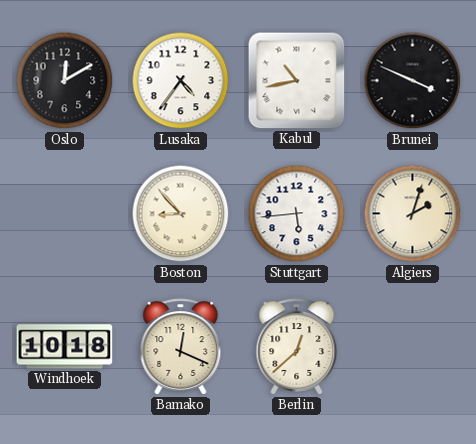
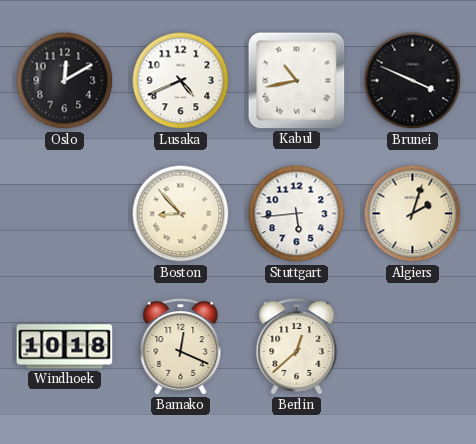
Lusaka: 4:36 -> 4:41
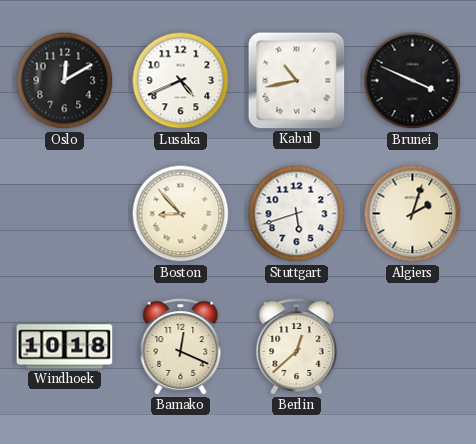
Stuttgart: 5:44 -> 5:42
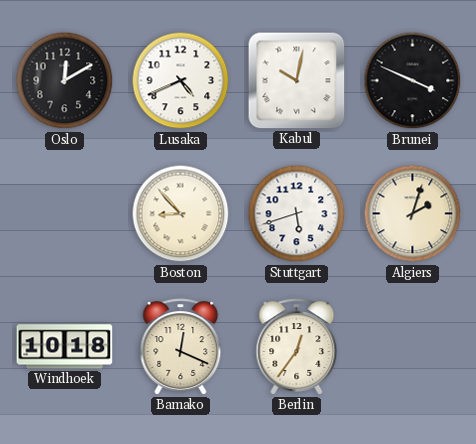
Kabul: 10:43 -> 10:02
Berlin: 12:38 -> 12:36
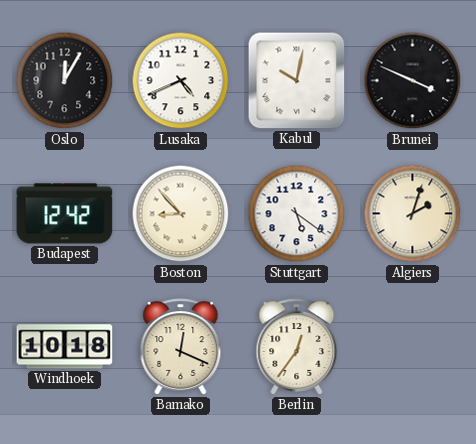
Oslo: 12:10 -> 12:05
Budapest: none -> 12:42
Stuttgart: 5:42 -> 5:21
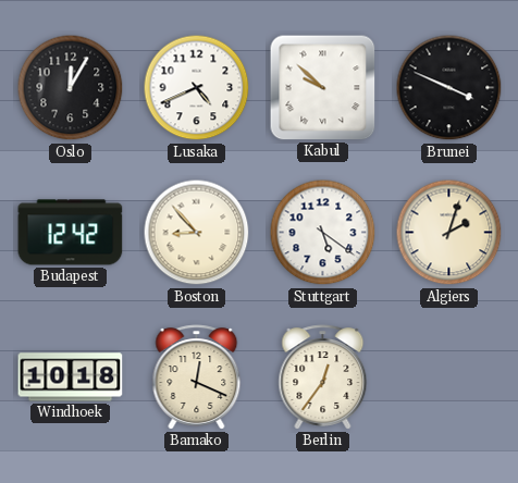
Kabul: 10:02 -> 9:52
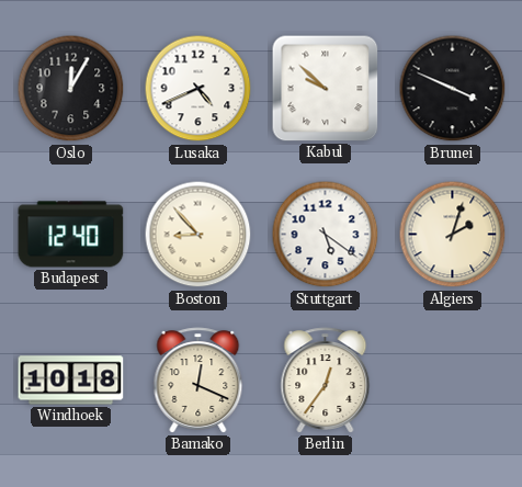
Budapest: 12:42 -> 12:40
